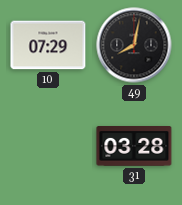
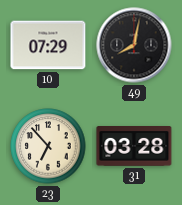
23: none -> 6:53
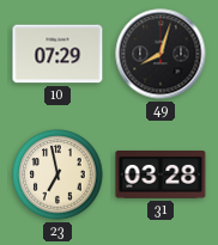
49: 8:02 -> 8:03
23: 6:53 -> 6:58
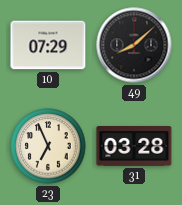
49: 8:03 -> 8:08
23: 6:58 -> 6:56
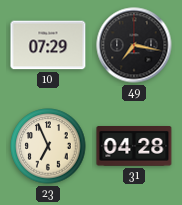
49: 8:08 -> 7:17
31: 03:28 -> 04:28
